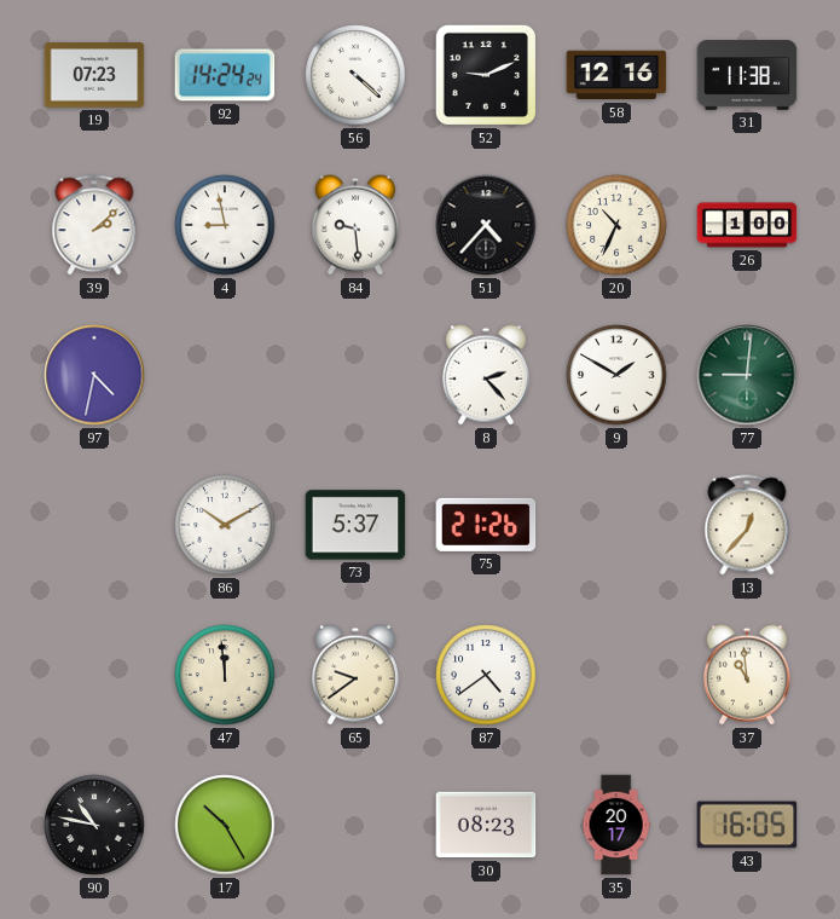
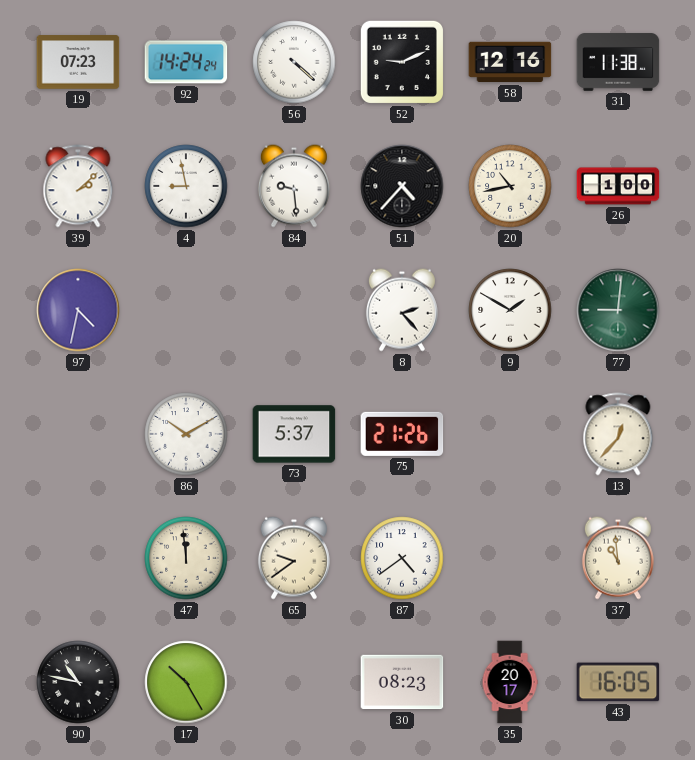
20: 10:34 -> 10:43
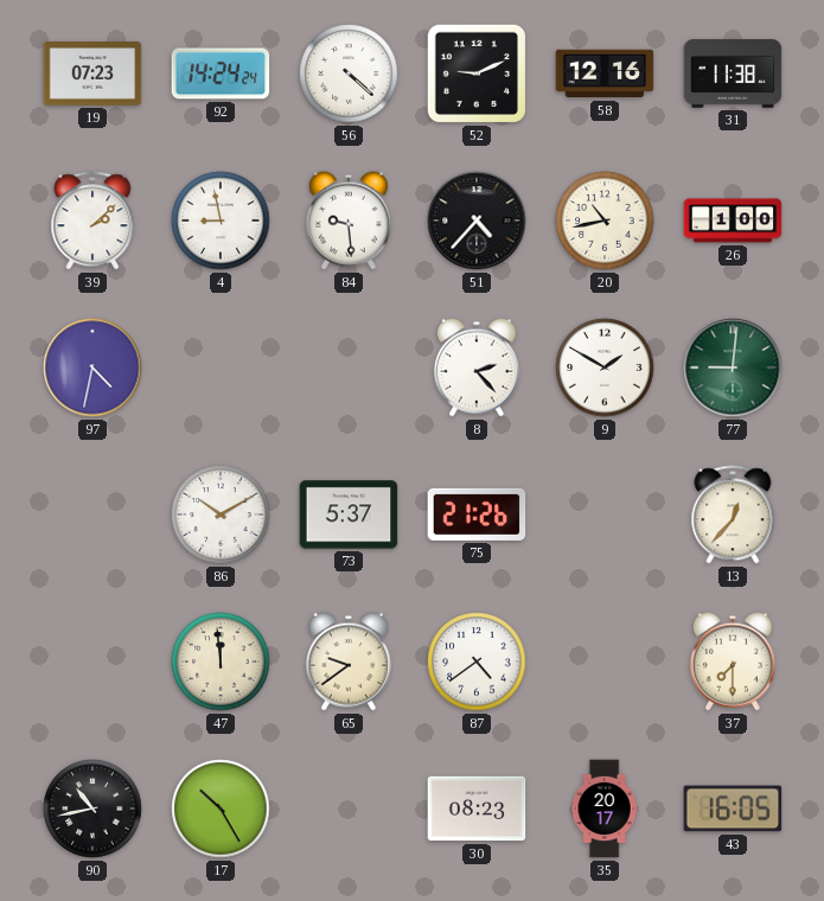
37: 10:59 -> 7:30
90: 10:47 -> 10:43
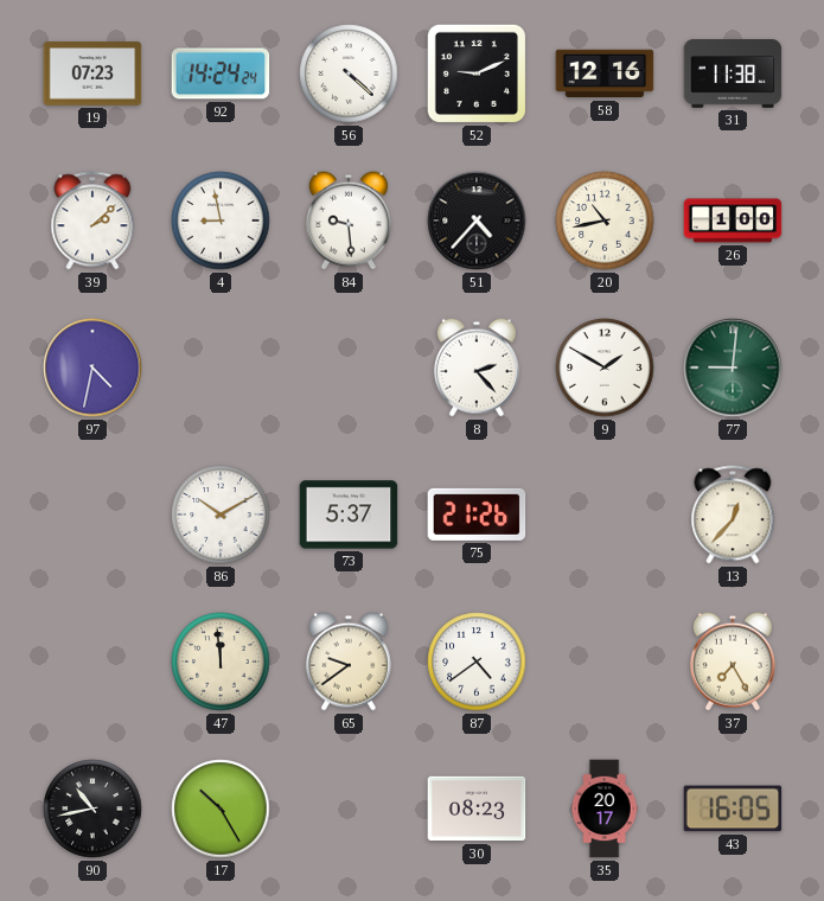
37: 7:30 -> 7:25
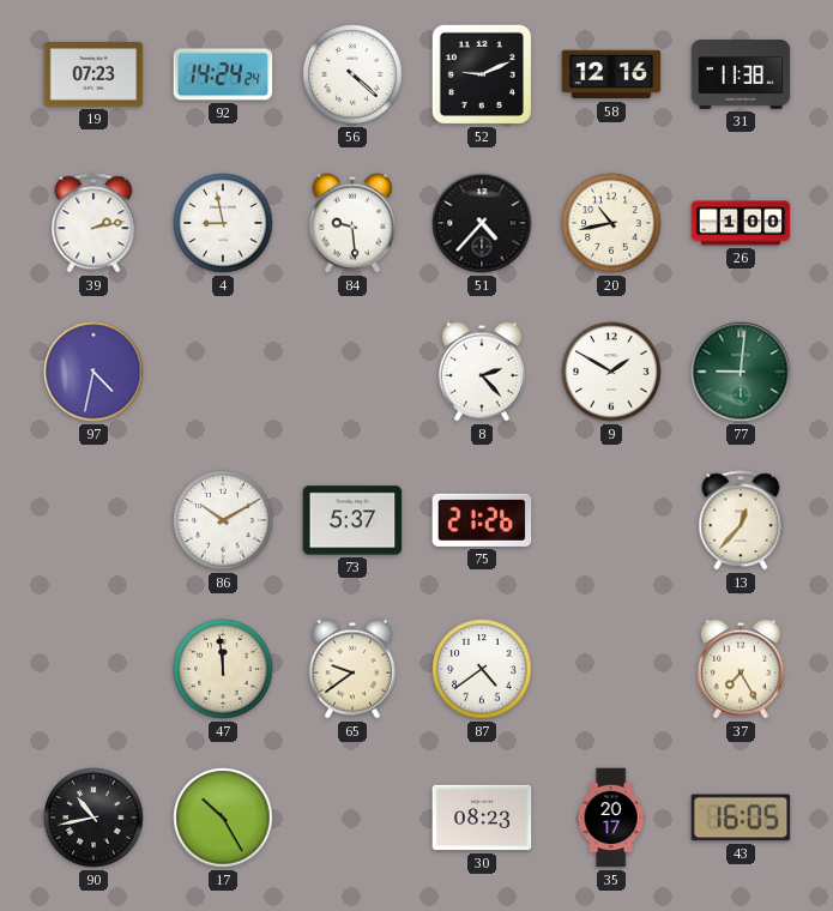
39: 2:08 -> 2:13
